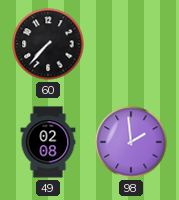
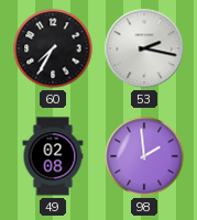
60: 7:37 -> 7:35
53: none -> 2:17
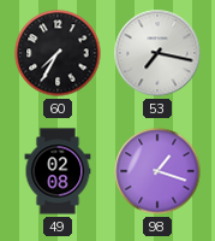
53: 2:17 -> 7:17
98: 1:59 -> 1:18
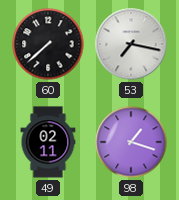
60: 7:35 -> 7:38
49: 02:08 -> 02:11
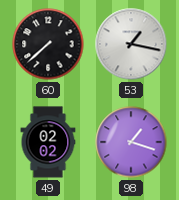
53: 7:17 -> 1:17
49: 02:11 -> 02:02
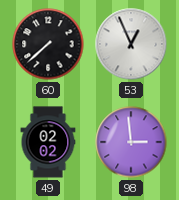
53: 1:17 -> 12:56
98: 1:18 -> 2:59
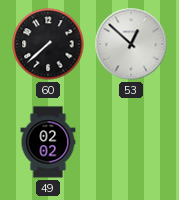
53: 12:56 -> 12:52
98: 2:59 -> none
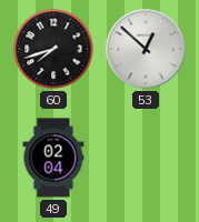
60: 7:38 -> 7:42
49: 02:02 -> 02:04
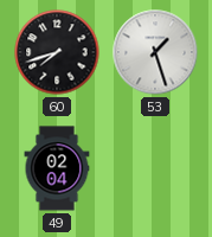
53: 12:52 -> 1:27
